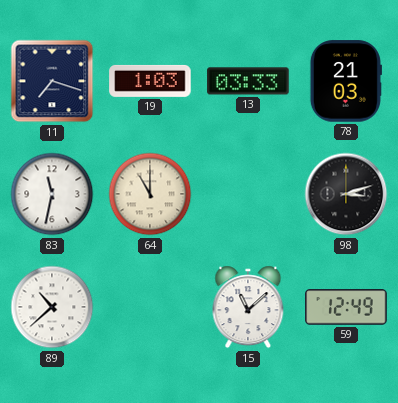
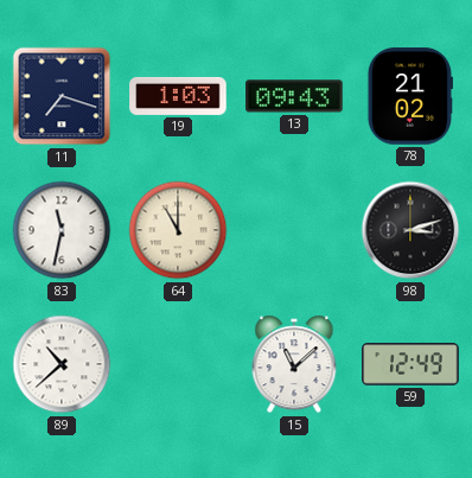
13: 03:33 -> 09:43
78: 21:03 -> 21:02
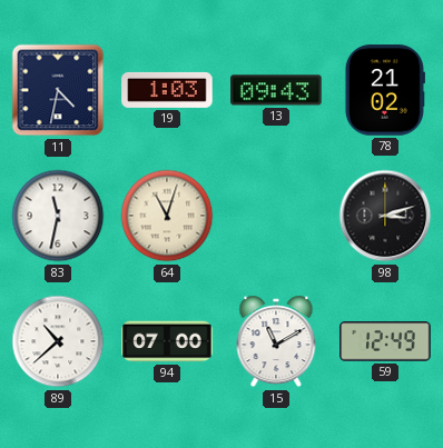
11: 7:18 -> 4:32
64: 11:00 -> 11:03
94: none -> 07:00
15: 11:08 -> 11:10
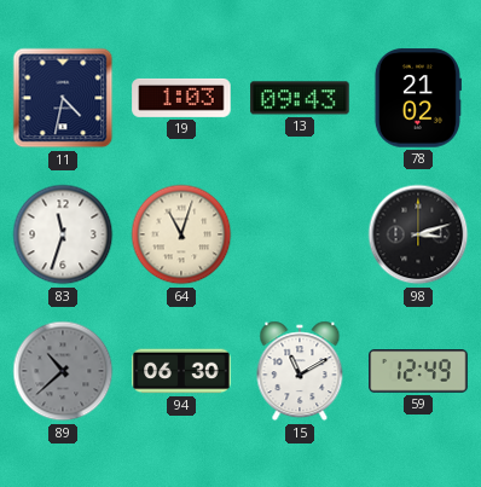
83: 11:32 -> 11:33
89 dial: white -> grey
94: 07:00 -> 06:30
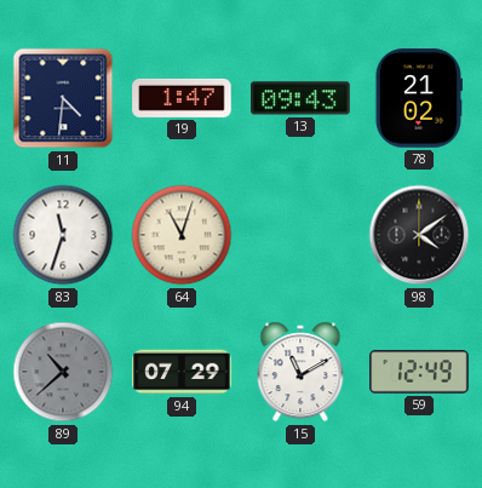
11: 4:32 -> 4:31
19: 1:03 -> 1:47
98: 3:12 -> 4:09
94: 06:30 -> 07:29
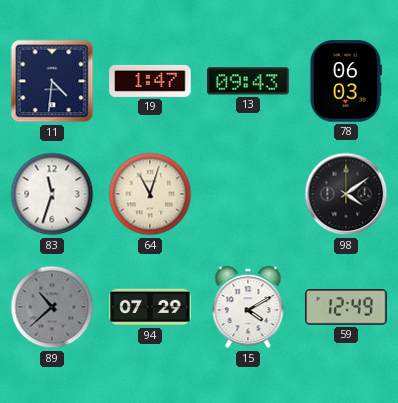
78: 21:02 -> 06:03
15: 11:10 -> 4:10
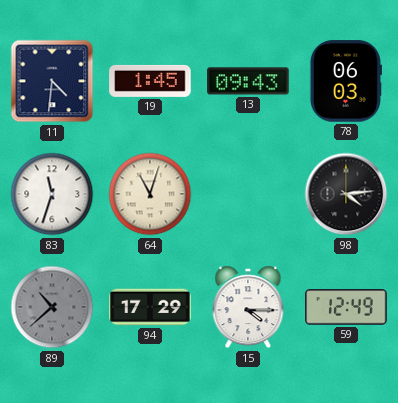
19: 1:47 -> 1:45
98: 4:09 -> 4:14
94: 07:29 -> 17:29
15: 4:10 -> 4:15
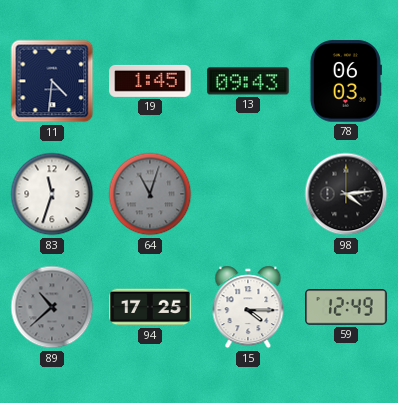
64 dial: cream -> grey
94: 17:29 -> 17:25
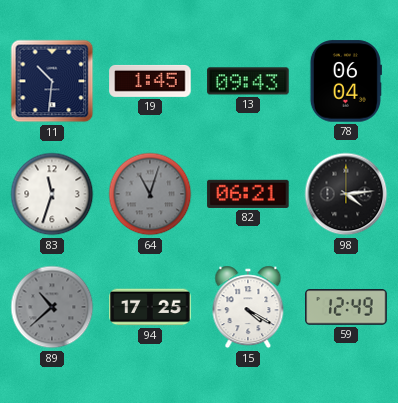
11: 4:31 -> 10:31
78: 06:03 -> 06:04
82: none -> 06:21
15: 4:15 -> 4:20
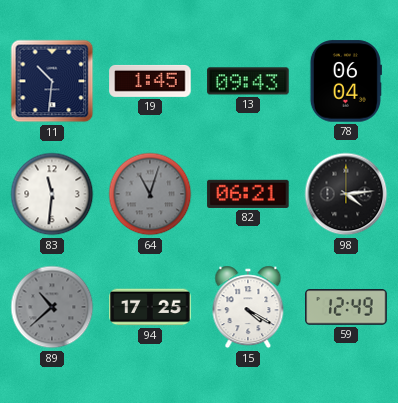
83: 11:33 -> 11:31
